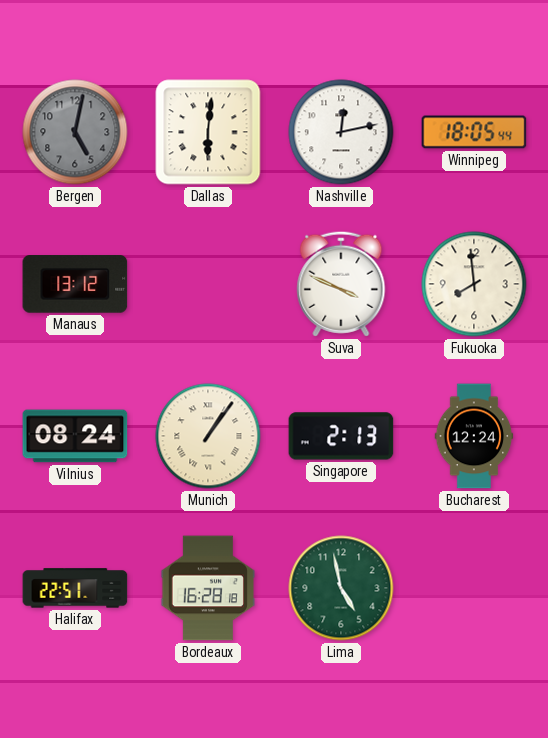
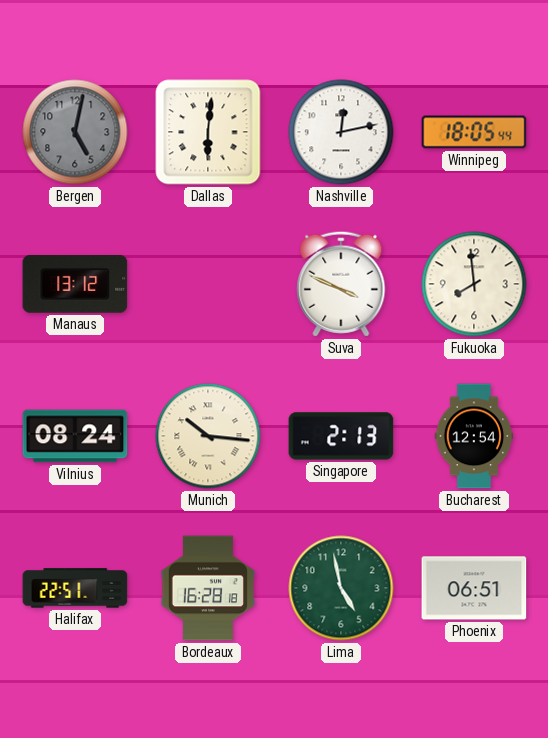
Munich: 1:06 -> 10:16
Bucharest: 12:24 -> 12:54
Phoenix: none -> 06:51
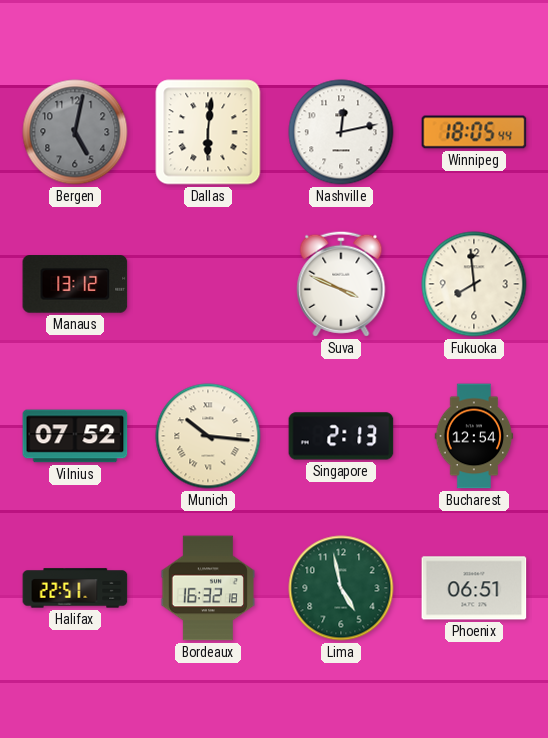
Vilnius: 08:24 -> 07:52
Bordeaux: 16:28 -> 16:32
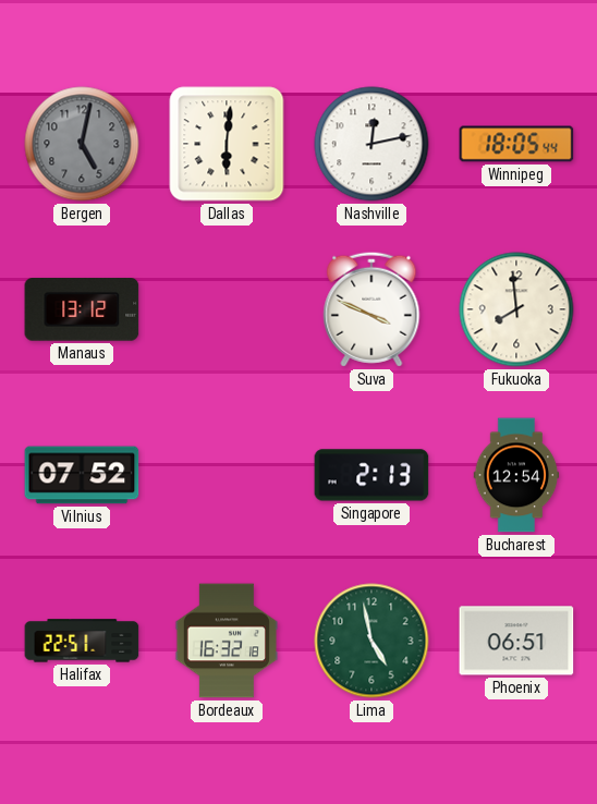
Munich: 10:16 -> none
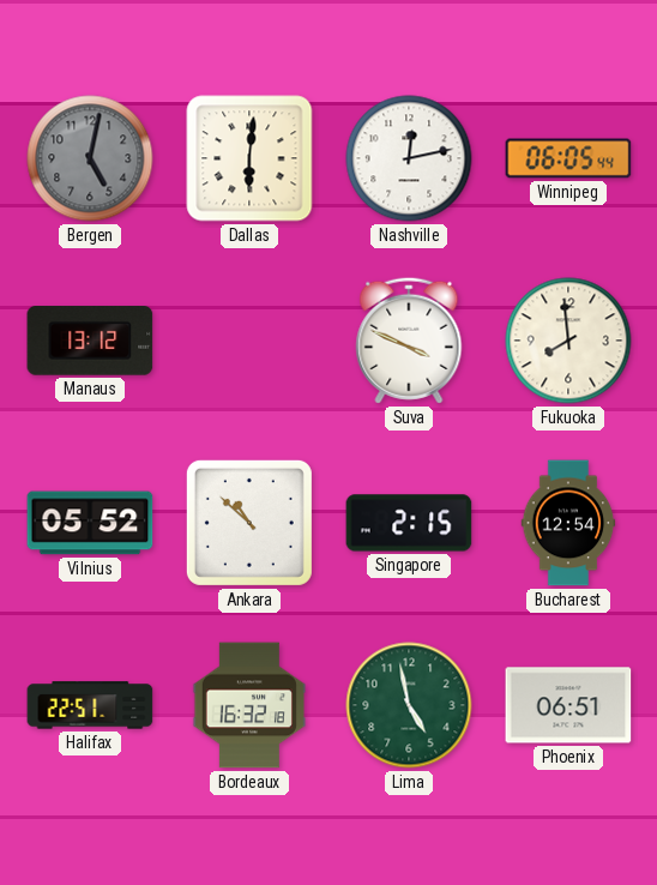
Winnipeg: 18:05 -> 06:05
Vilnius: 07:52 -> 05:52
Ankara: none -> 10:52
Singapore: 2:13 -> 2:15
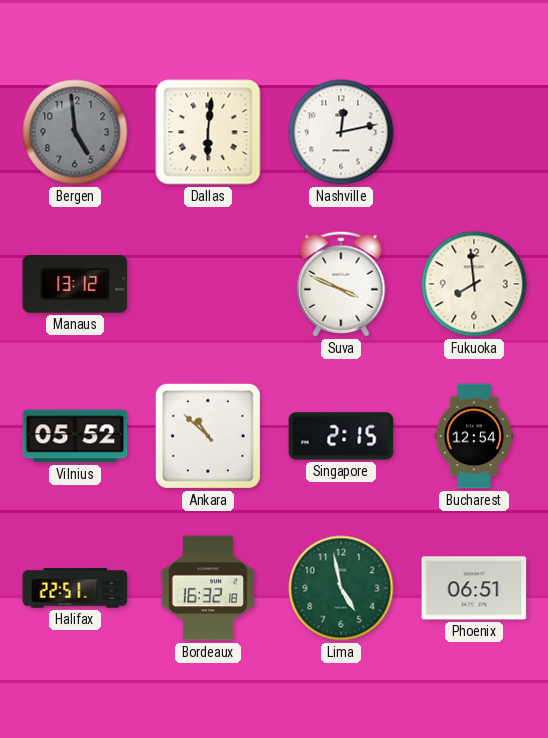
Bergen: 5:02 -> 4:59
Winnipeg: 06:05 -> none
